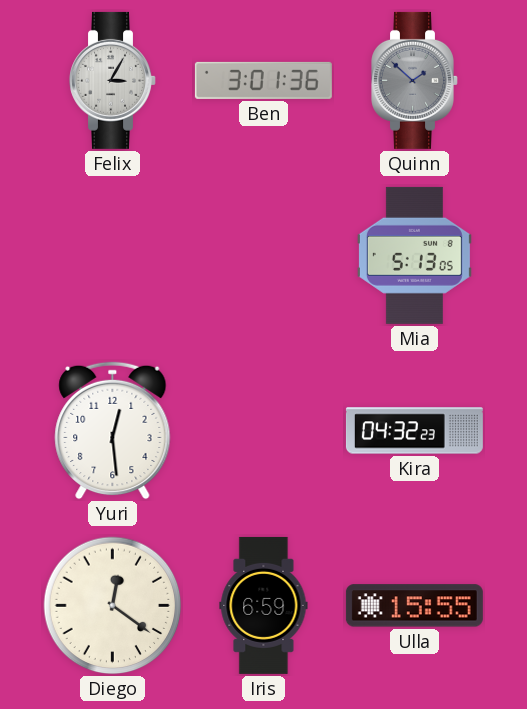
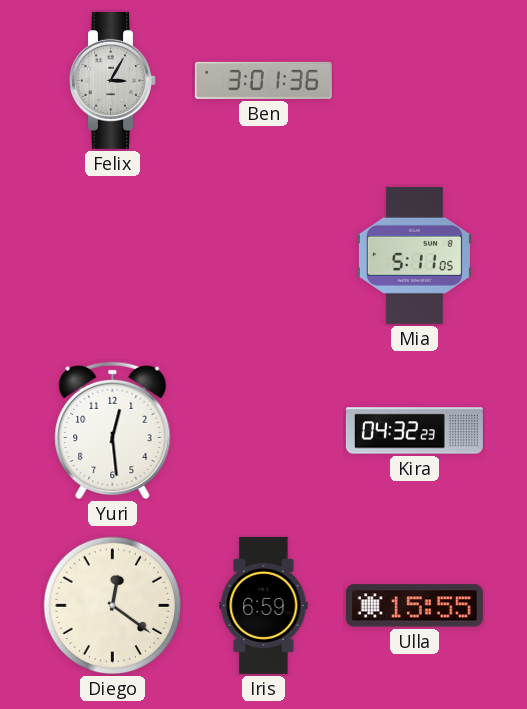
Quinn: 1:52 -> none
Mia: 5:13 -> 5:11
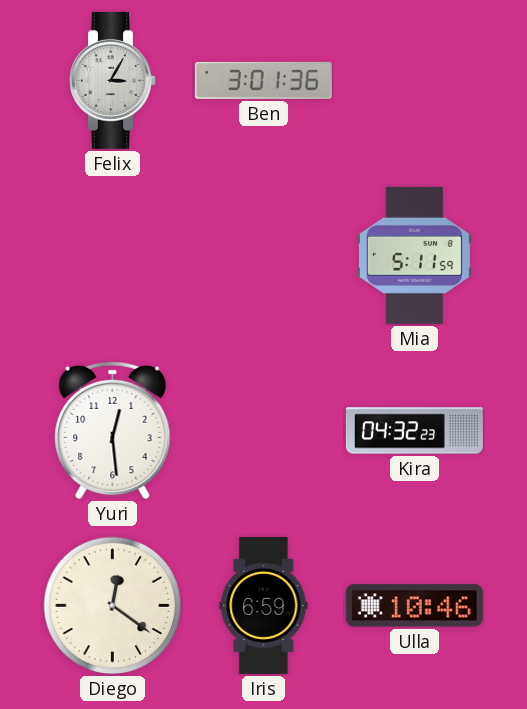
Mia: 5:11:05 -> 5:11:59
Ulla: 15:55 -> 10:46
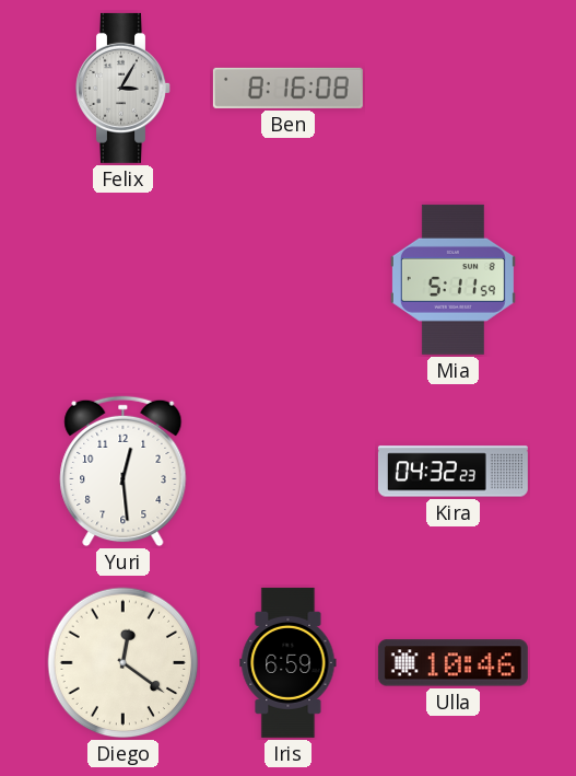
Ben: 3:01 -> 8:16
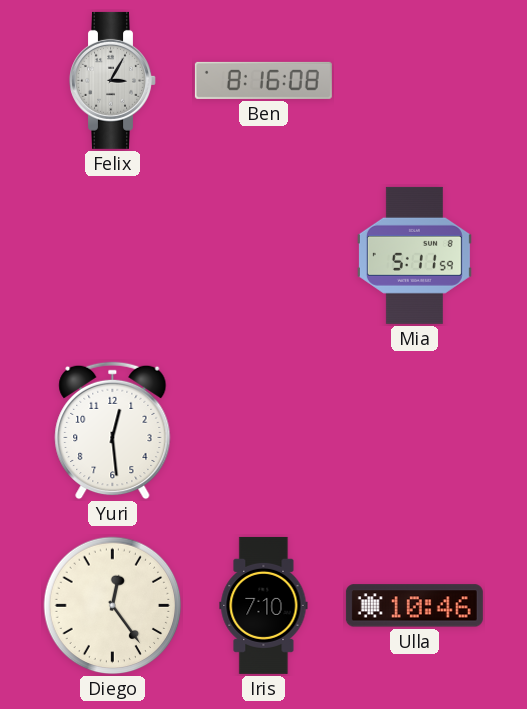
Kira: 04:32 -> none
Diego: 12:21 -> 12:24
Iris: 6:59 -> 7:10
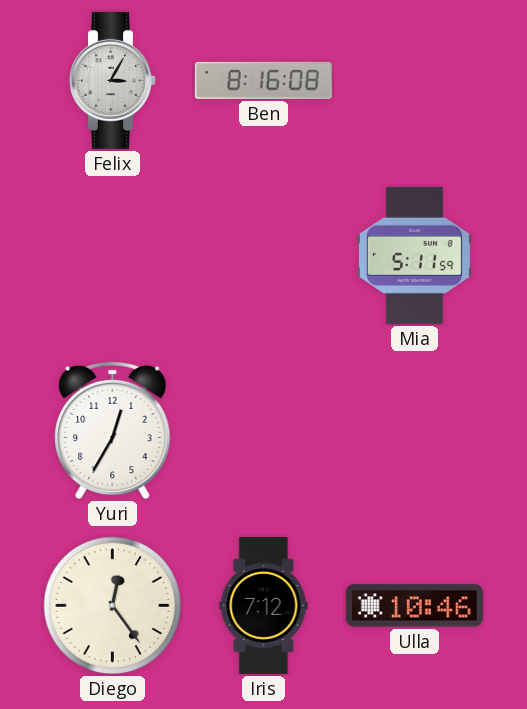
Yuri: 12:29 -> 12:35
Iris: 7:10 -> 7:12
